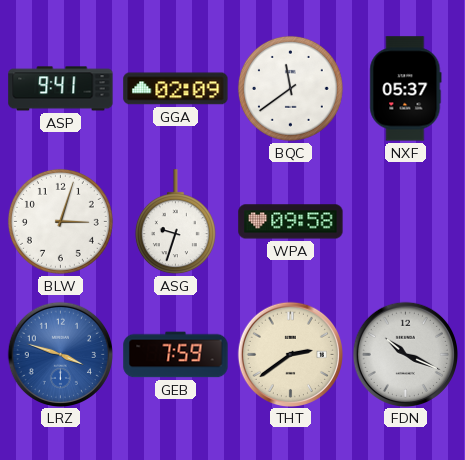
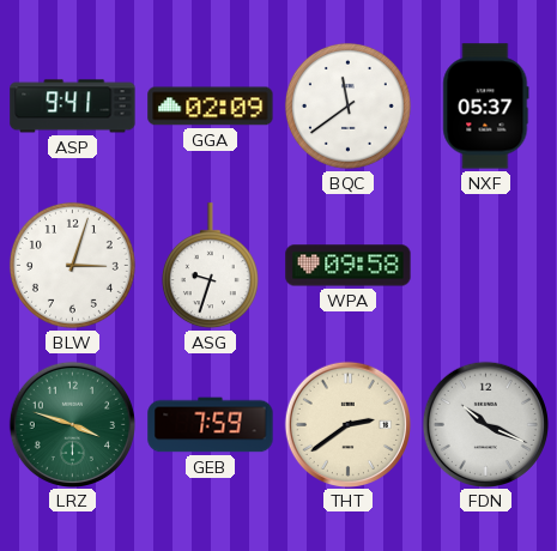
LRZ dial: blue -> green
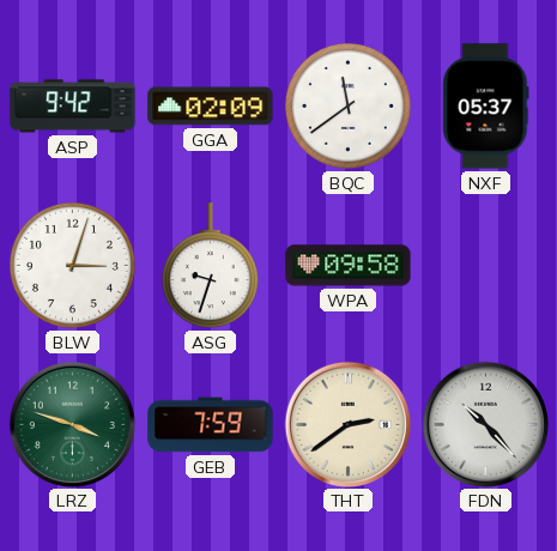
ASP: 9:41 -> 9:42
FDN: 10:19 -> 10:23
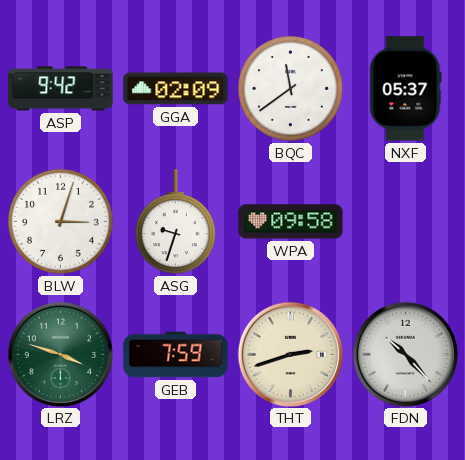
THT: 2:39 -> 2:42
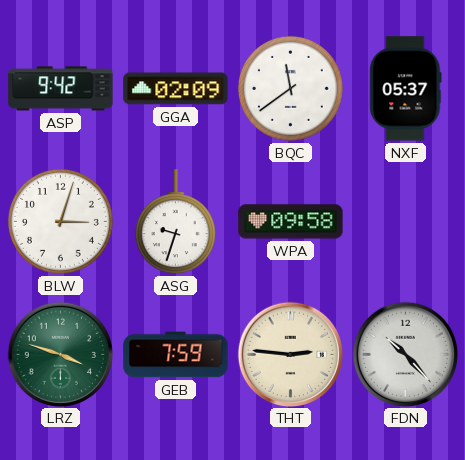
THT: 2:42 -> 2:46
